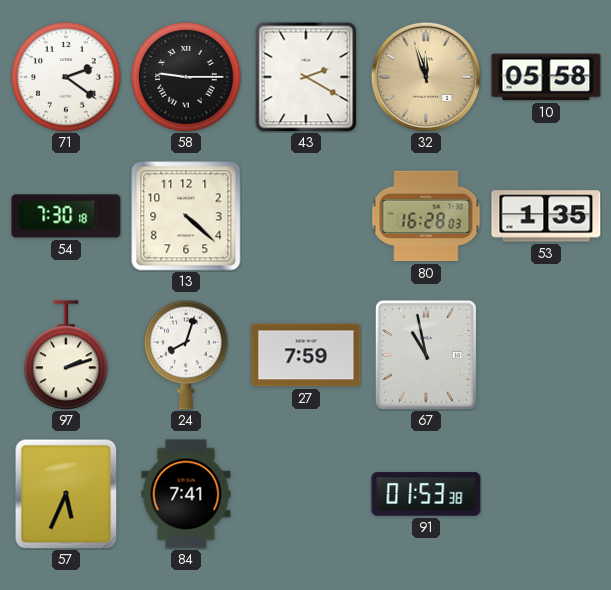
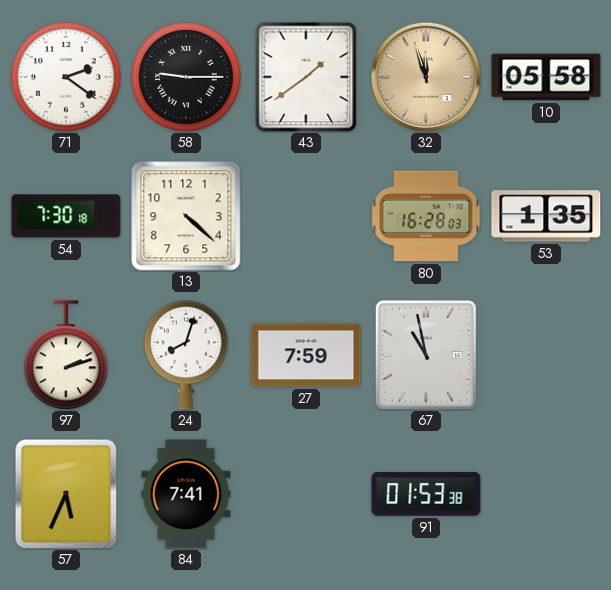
43: 2:20 -> 1:39
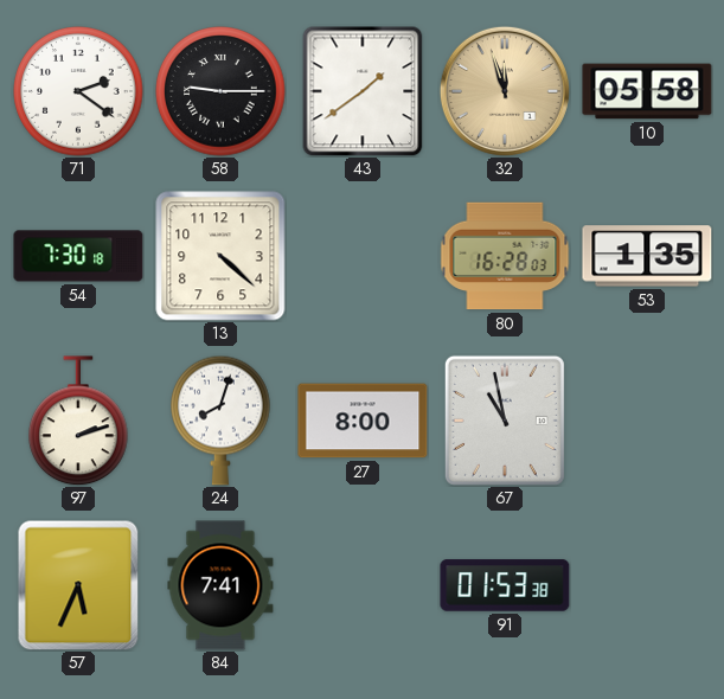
27: 7:59 -> 8:00
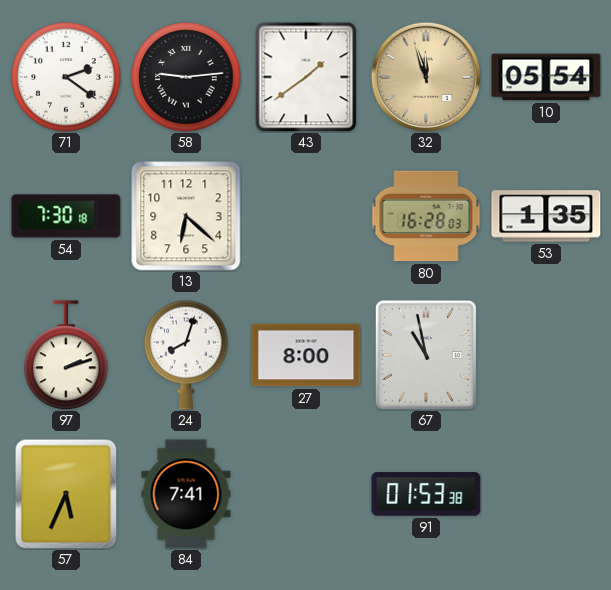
58: 9:15 -> 9:14
10: 05:58 -> 05:54
13: 4:22 -> 6:22
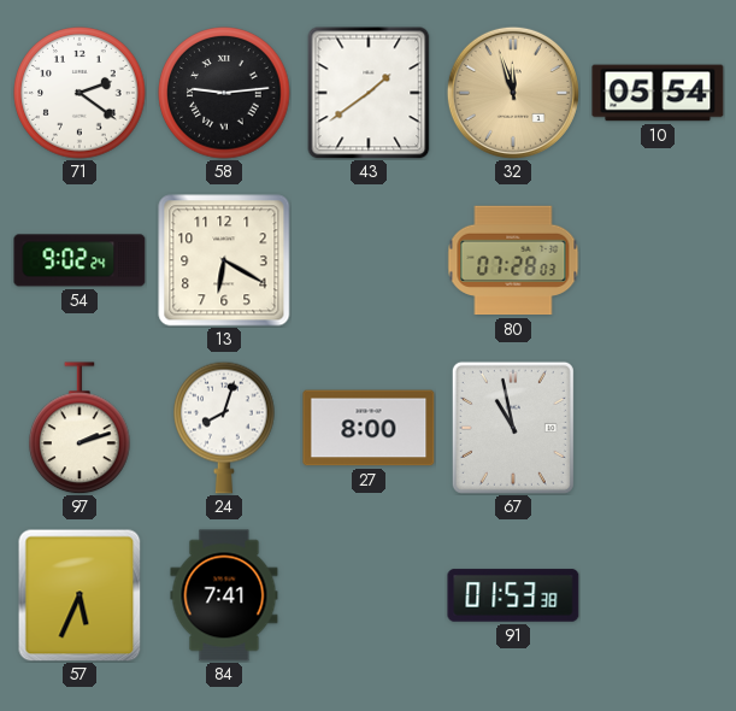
54: 7:30 -> 9:02
13: 6:22 -> 6:20
80: 16:28 -> 07:28
53: 1:35 -> none
